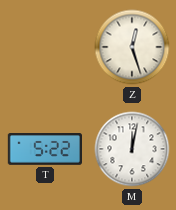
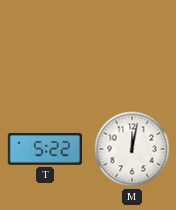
Z: 12:27 -> none
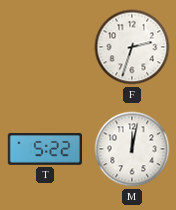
F: none -> 2:33
